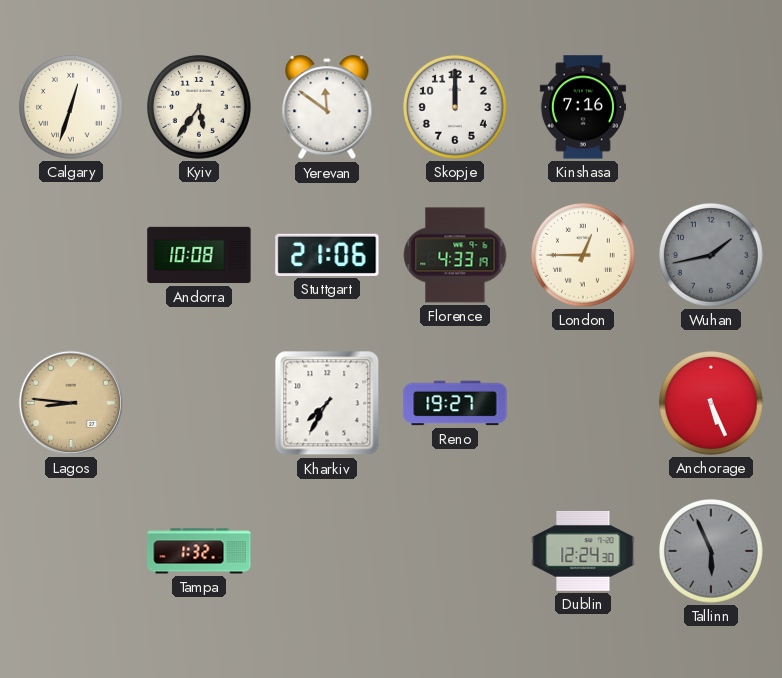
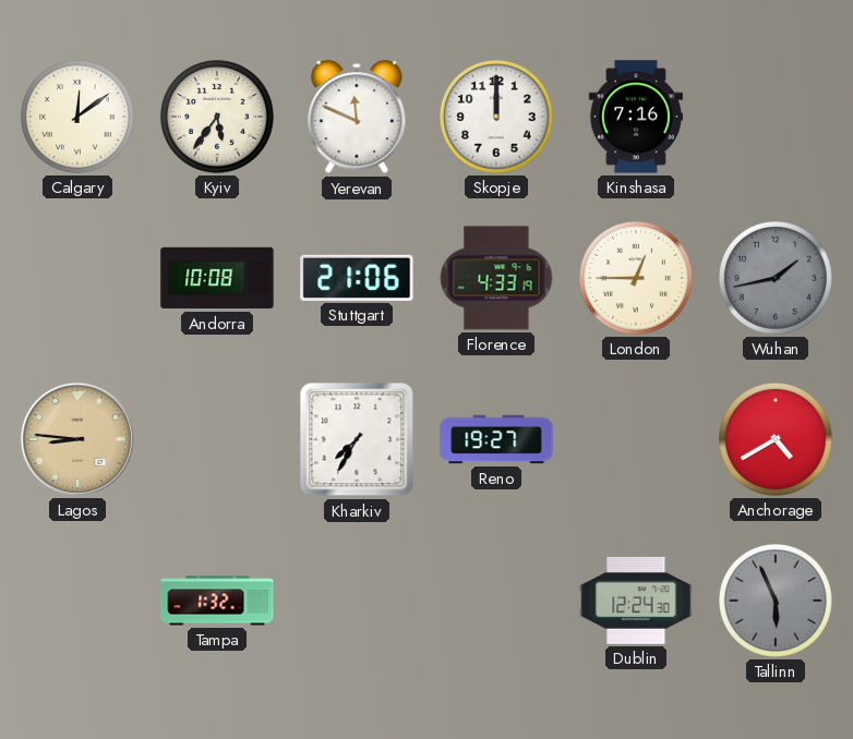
Calgary: 12:33 -> 12:09
Yerevan: 11:51 -> 11:49
Anchorage: 5:26 -> 4:40
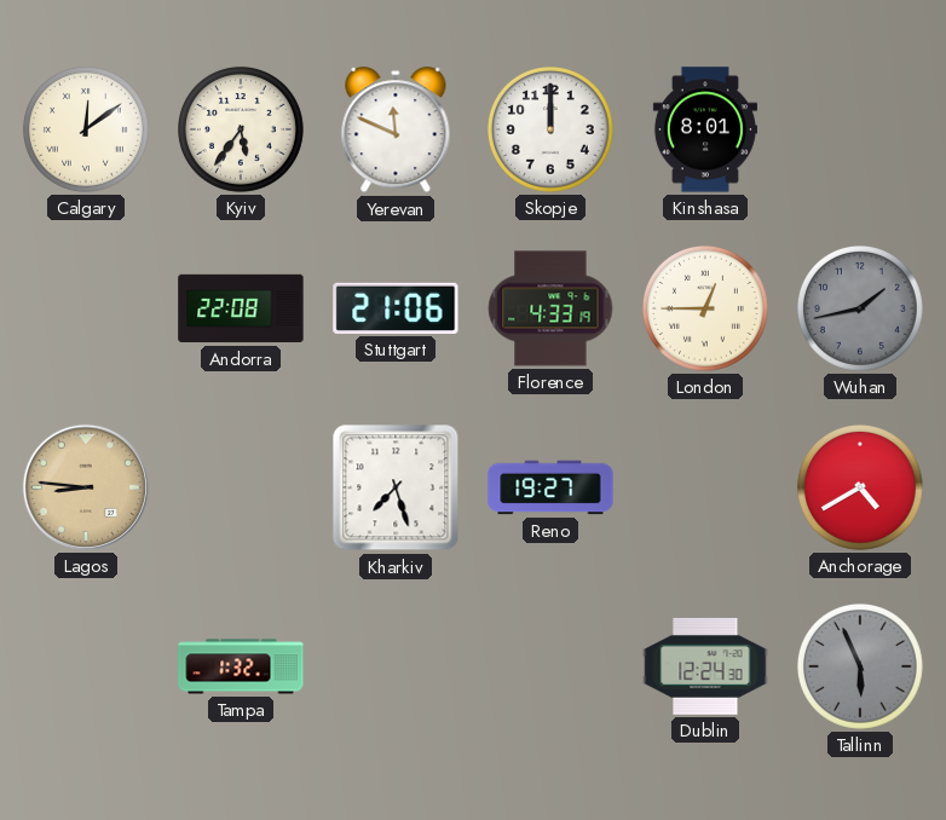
Kinshasa: 7:16 -> 8:01
Andorra: 10:08 -> 22:08
Kharkiv: 7:35 -> 7:27
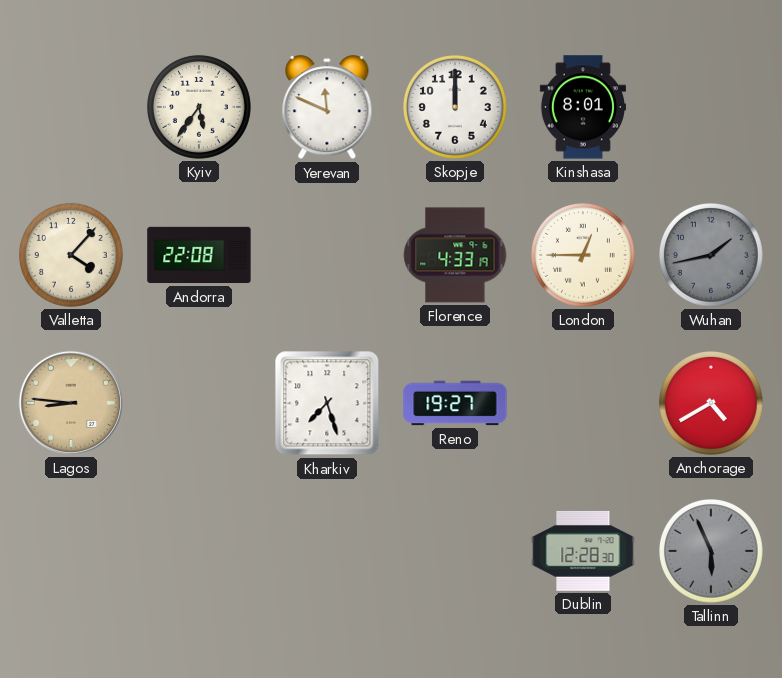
Calgary: 12:09 -> none
Valletta: none -> 4:07
Stuttgart: 21:06 -> none
Tampa: 1:32 -> none
Dublin: 12:24 -> 12:28
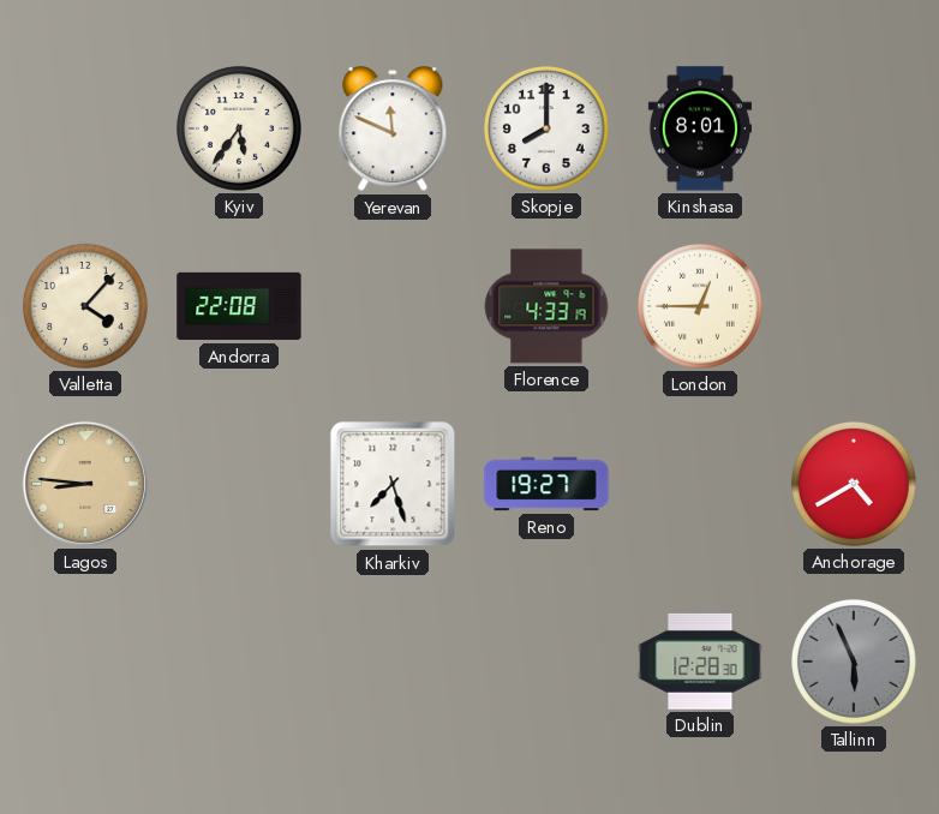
Skopje: 12:00 -> 8:00
Wuhan: 1:43 -> none
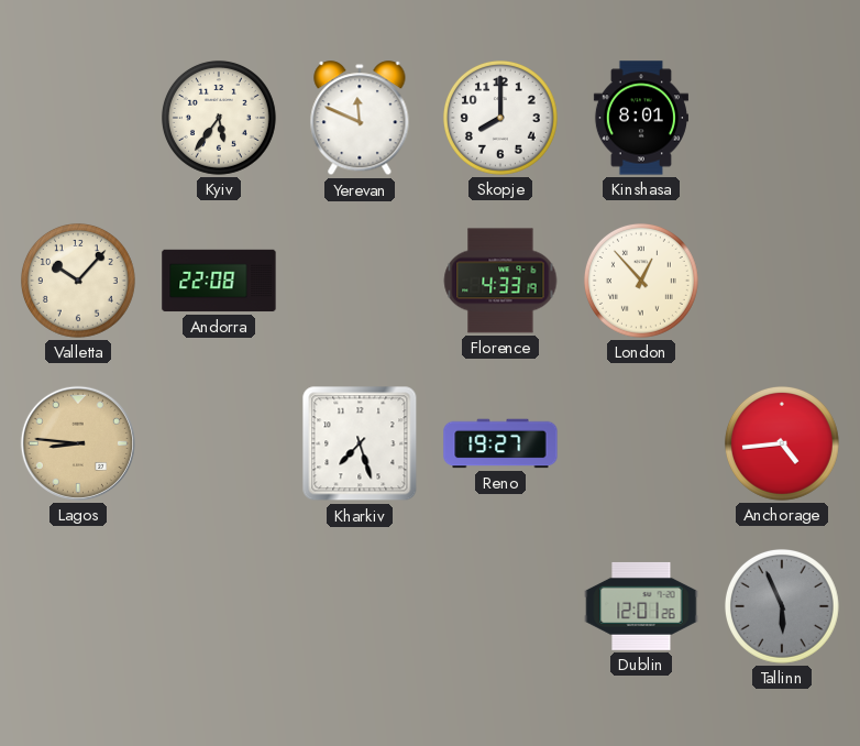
Valletta: 4:07 -> 10:07
London: 12:45 -> 12:53
Anchorage: 4:40 -> 4:44
Dublin: 12:28 -> 12:01
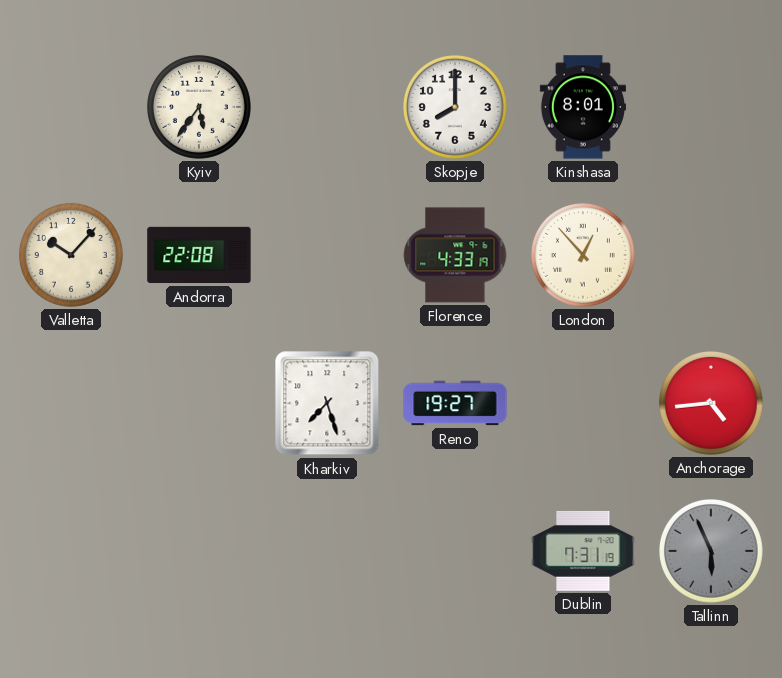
Yerevan: 11:49 -> none
Lagos: 8:46 -> none
Dublin: 12:01 -> 7:31
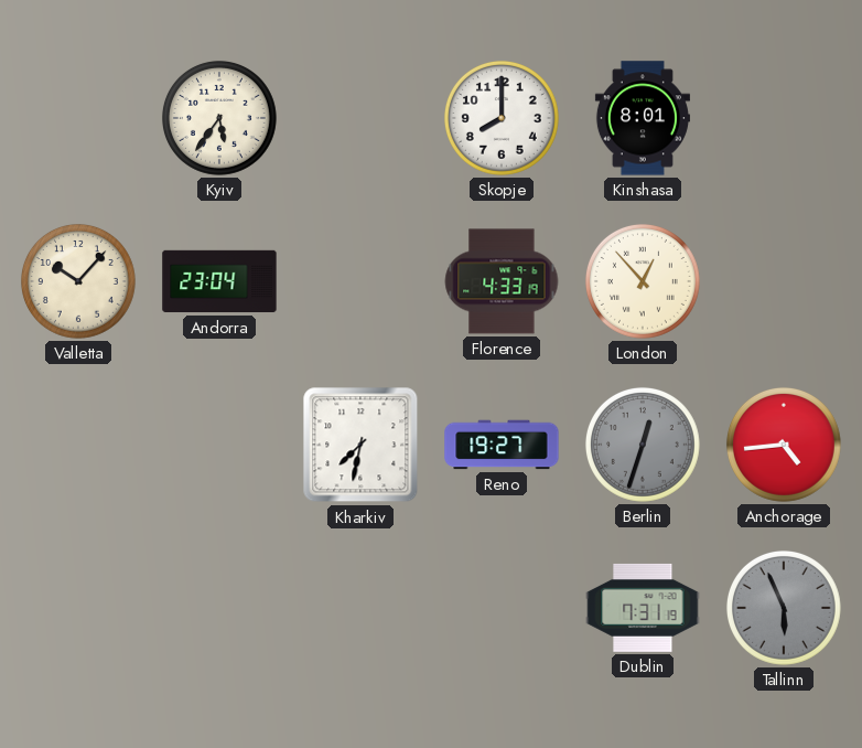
Andorra: 22:08 -> 23:04
Kharkiv: 7:27 -> 7:32
Berlin: none -> 12:33
